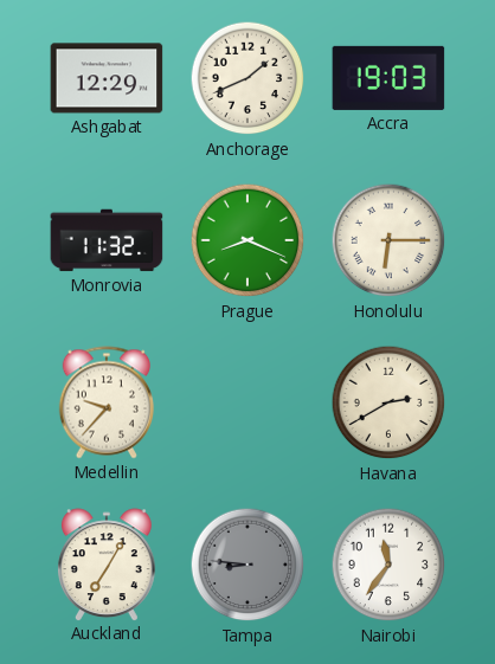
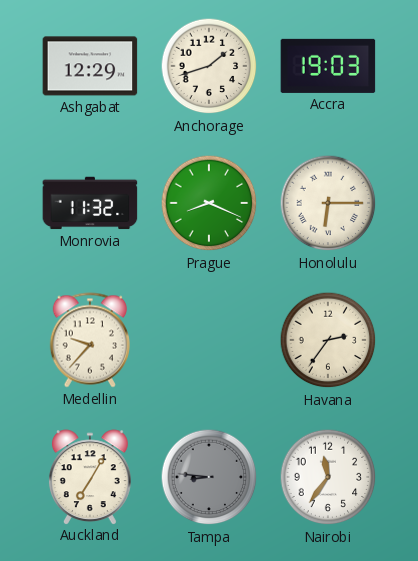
Anchorage: 1:41 -> 1:42
Havana: 2:40 -> 2:36
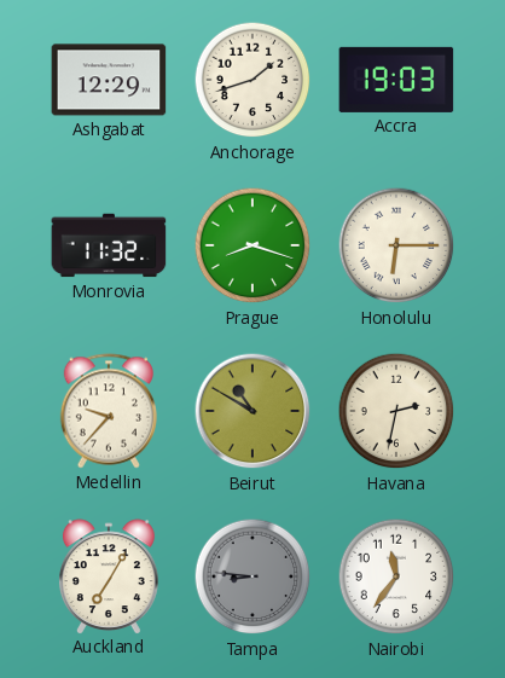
Prague: 8:19 -> 8:18
Beirut: none -> 10:50
Havana: 2:36 -> 2:32
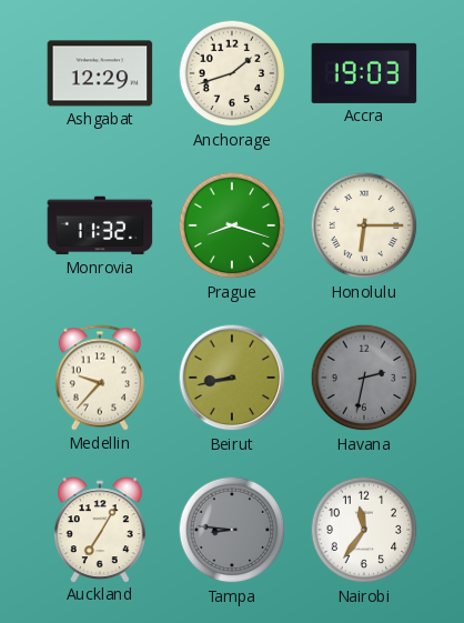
Beirut: 10:50 -> 8:43
Havana dial: cream -> grey
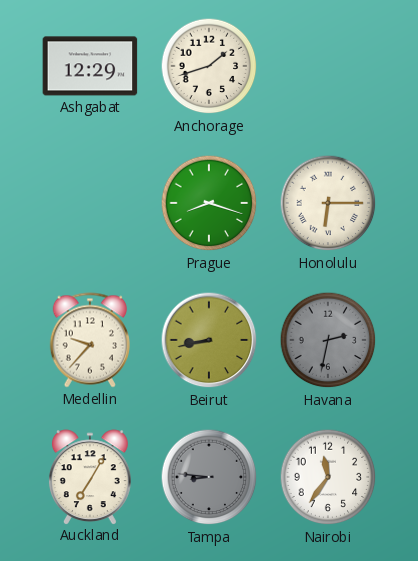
Accra: 19:03 -> none
Monrovia: 11:32 -> none
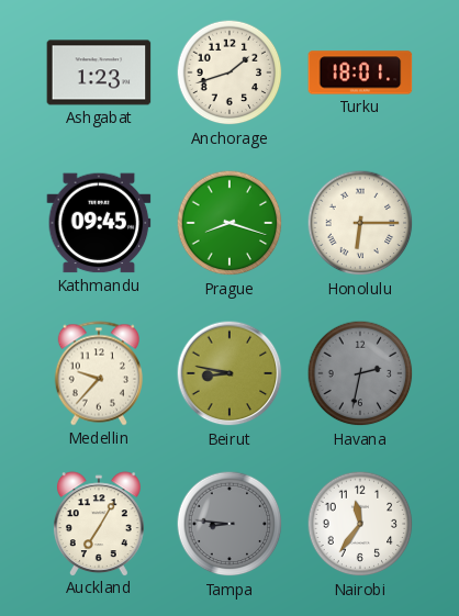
Ashgabat: 12:29 -> 1:23
Turku: none -> 18:01
Kathmandu: none -> 09:45
Beirut: 8:43 -> 8:47
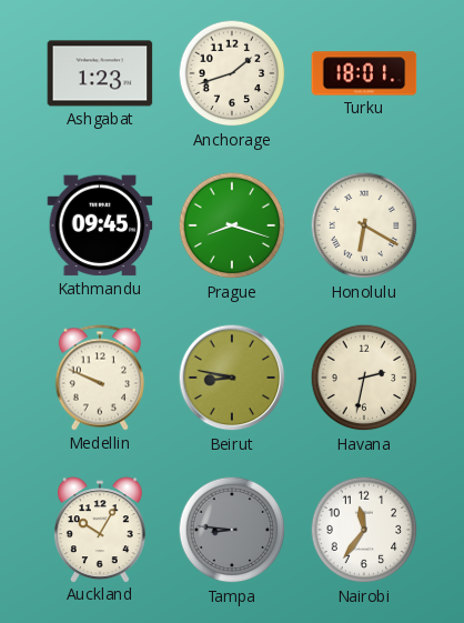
Honolulu: 6:15 -> 6:20
Medellin: 9:37 -> 9:49
Havana dial: grey -> cream
Auckland: 7:05 -> 10:05
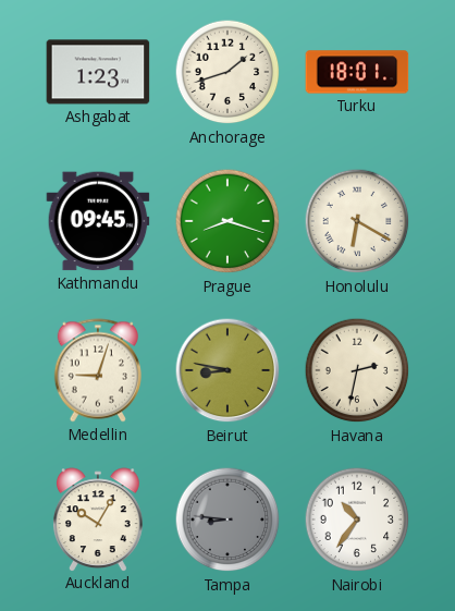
Medellin: 9:49 -> 9:03
Nairobi: 11:36 -> 10:36
